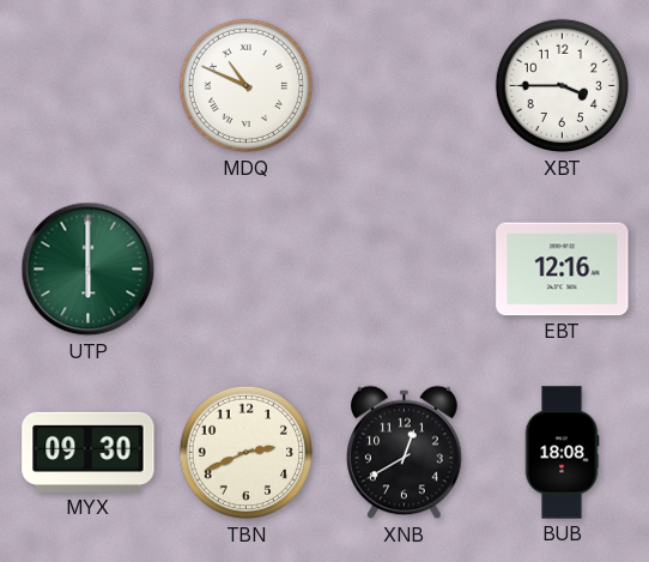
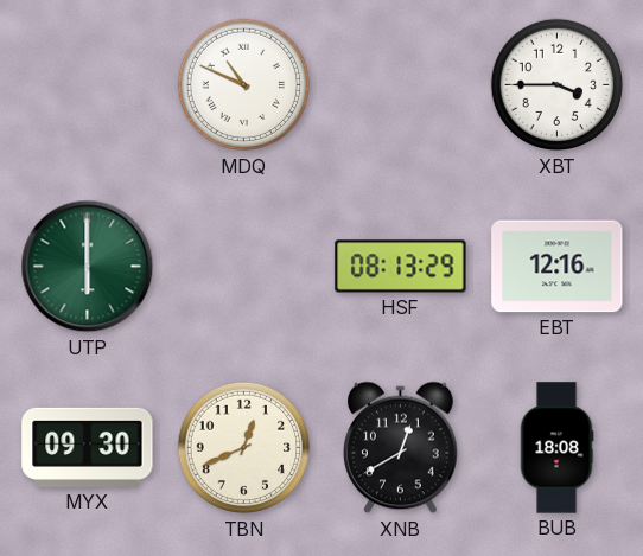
HSF: none -> 08:13
TBN: 2:41 -> 12:41
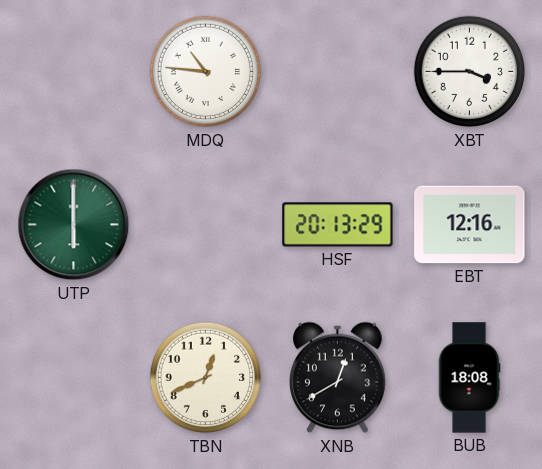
MDQ: 10:49 -> 10:46
HSF: 08:13 -> 20:13
MYX: 09:30 -> none
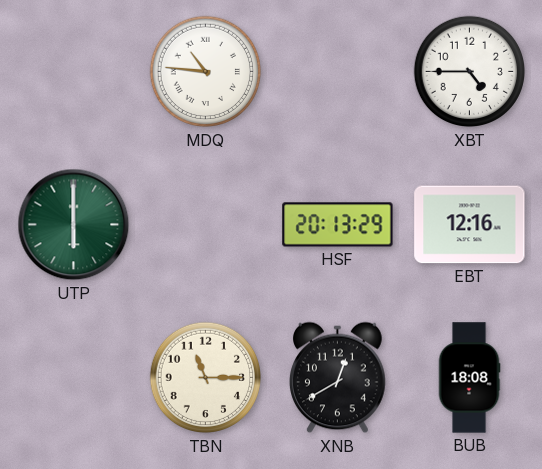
XBT: 3:45 -> 4:45
TBN: 12:41 -> 11:15
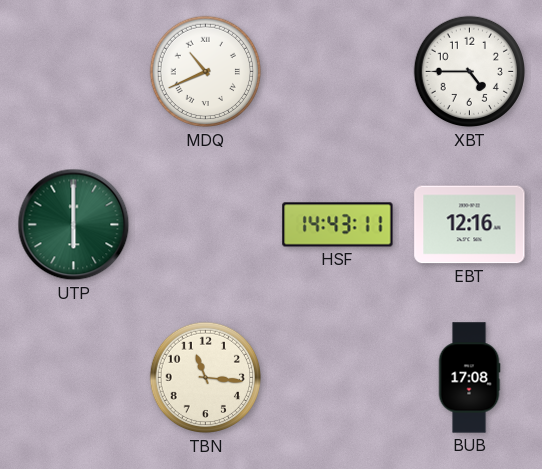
MDQ: 10:46 -> 10:41
HSF: 20:13 -> 14:43
TBN: 11:15 -> 11:16
XNB: 12:40 -> none
BUB: 18:08 -> 17:08
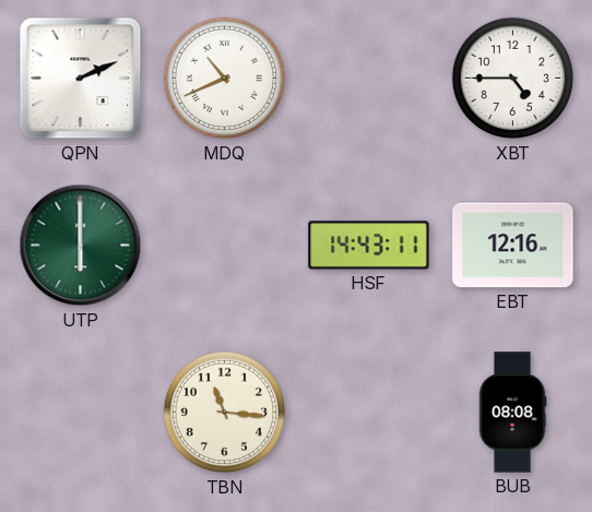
QPN: none -> 2:11
BUB: 17:08 -> 08:08
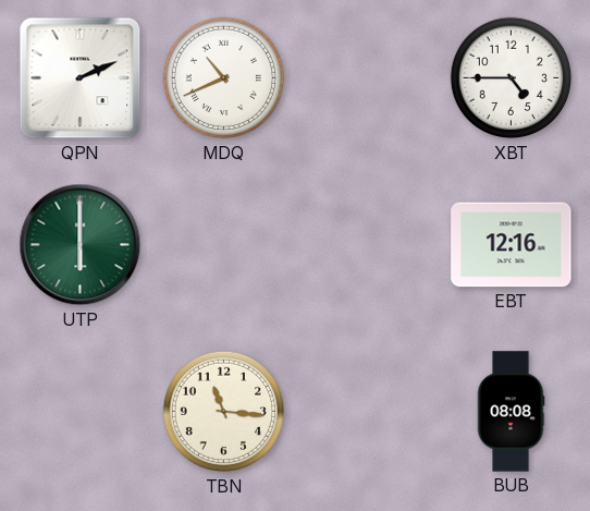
HSF: 14:43 -> none
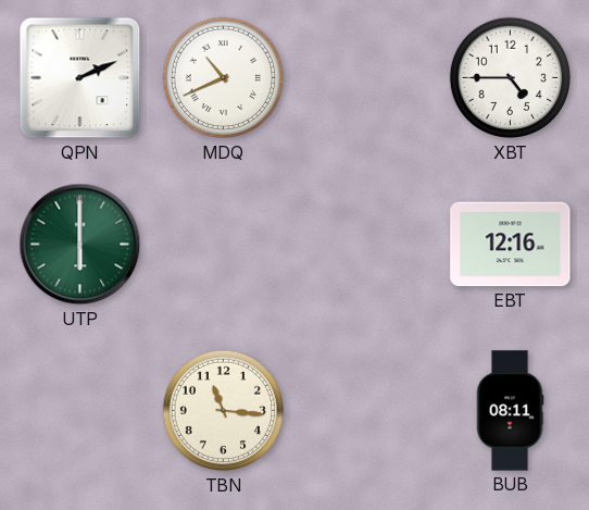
BUB: 08:08 -> 08:11
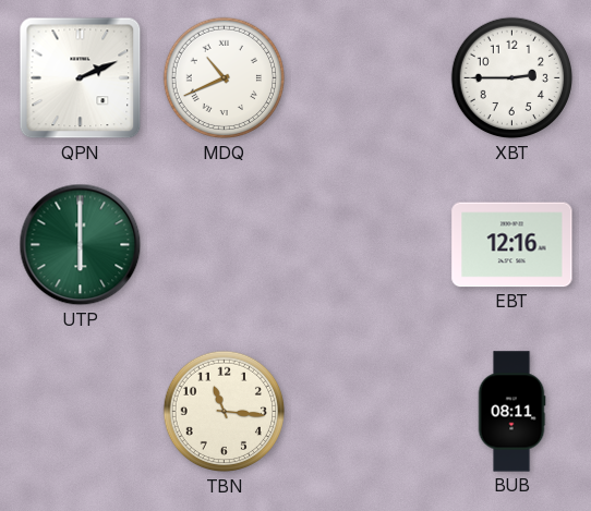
XBT: 4:45 -> 2:45
